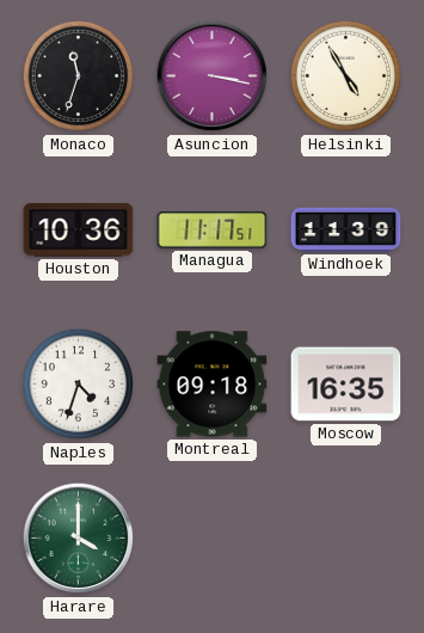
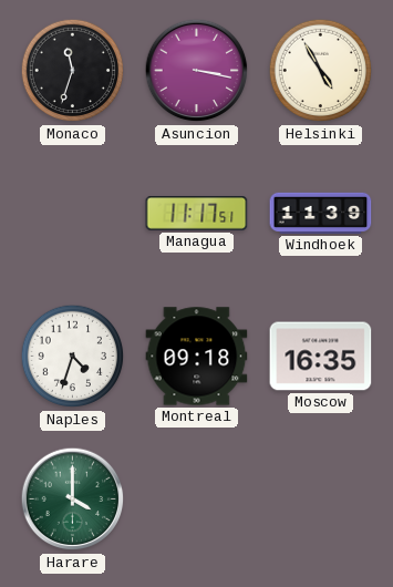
Houston: 10:36 -> none
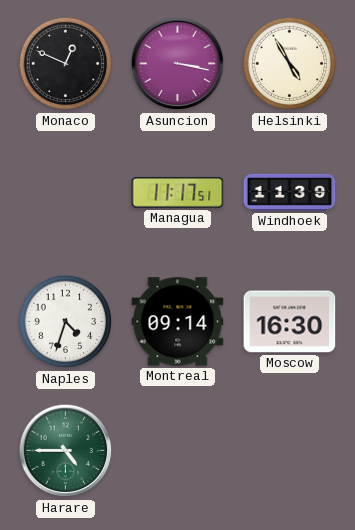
Monaco: 11:33 -> 12:49
Montreal: 09:18 -> 09:14
Moscow: 16:35 -> 16:30
Harare: 4:00 -> 4:45
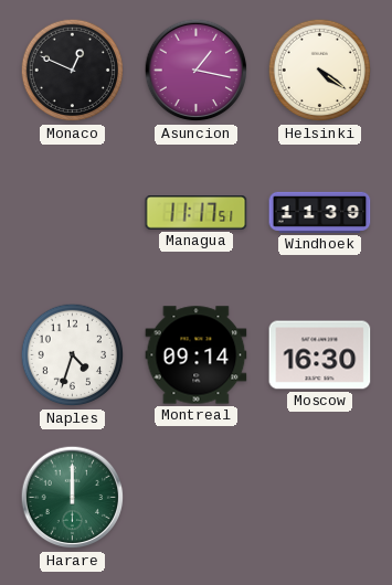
Asuncion: 3:17 -> 1:17
Helsinki: 4:55 -> 4:21
Harare: 4:45 -> 12:00
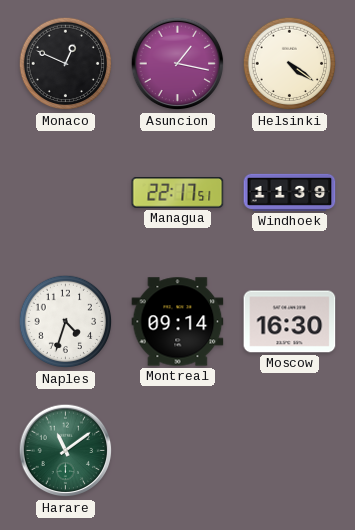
Managua: 11:17 -> 22:17
Harare: 12:00 -> 11:09
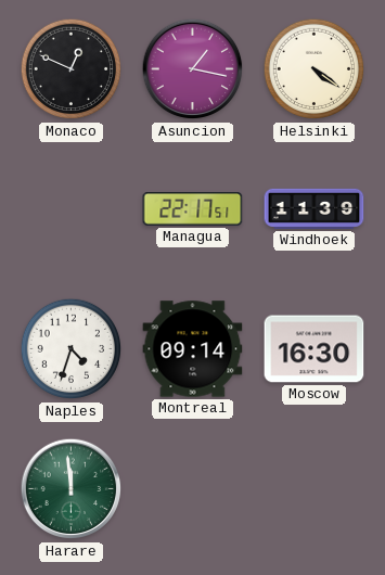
Harare: 11:09 -> 11:59
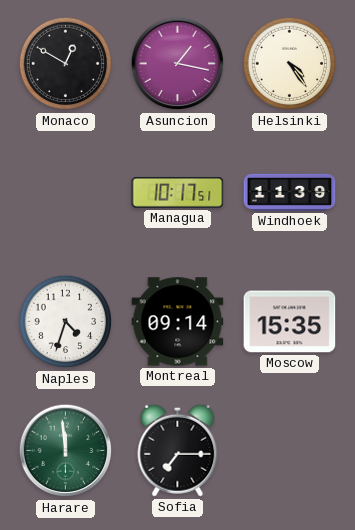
Monaco: 12:49 -> 12:50
Helsinki: 4:21 -> 4:24
Managua: 22:17 -> 10:17
Moscow: 16:30 -> 15:35
Sofia: none -> 7:15
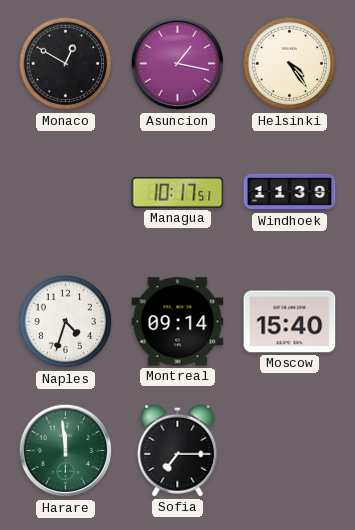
Moscow: 15:35 -> 15:40
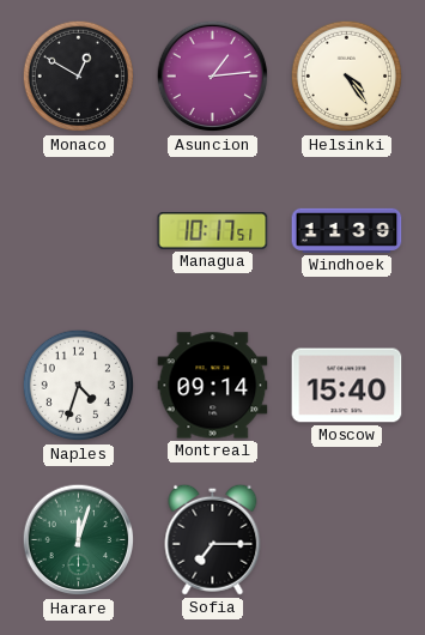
Asuncion: 1:17 -> 1:14
Harare: 11:59 -> 12:03
